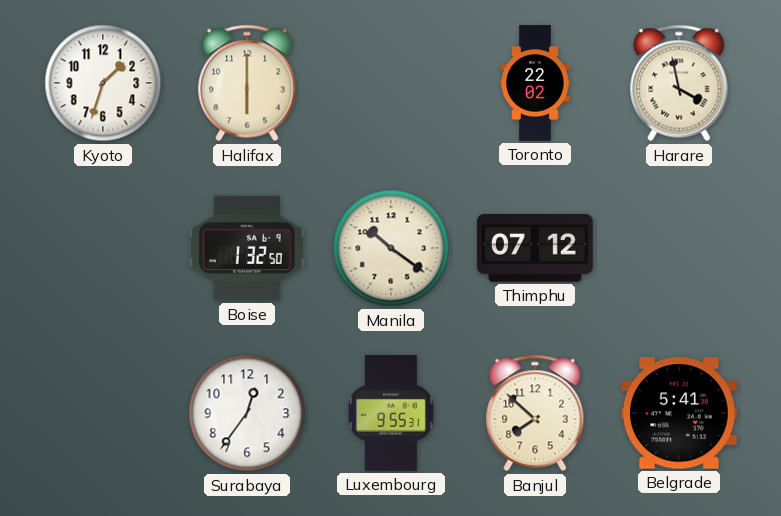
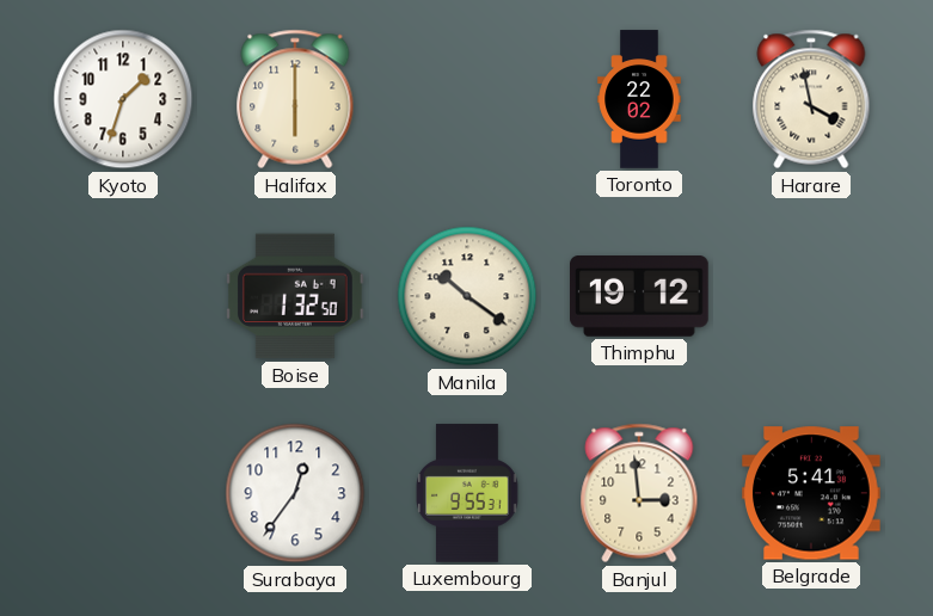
Thimphu: 07:12 -> 19:12
Banjul: 7:52 -> 2:59
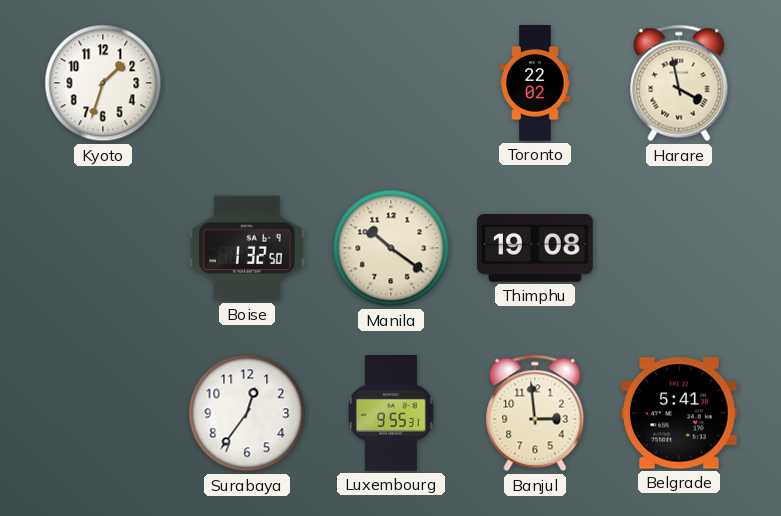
Halifax: 6:00 -> none
Thimphu: 19:12 -> 19:08
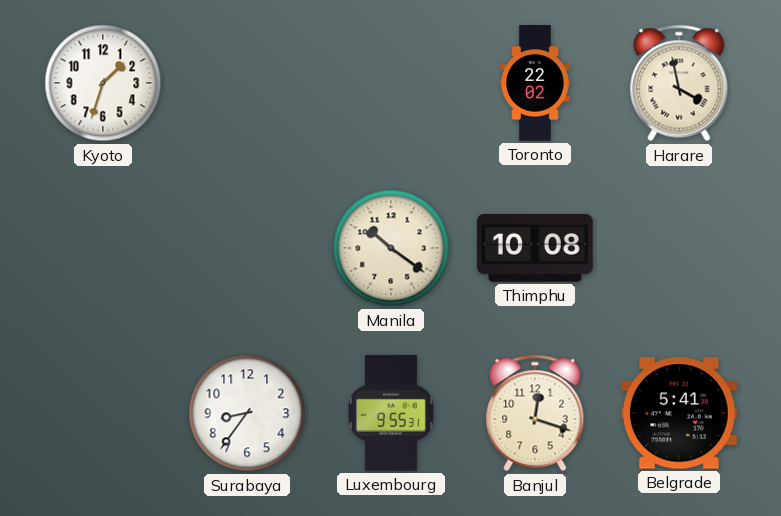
Boise: 1:32 -> none
Thimphu: 19:08 -> 10:08
Surabaya: 12:36 -> 8:36
Banjul: 2:59 -> 12:18
